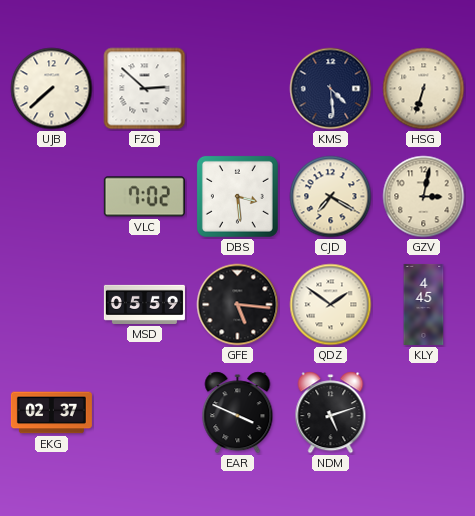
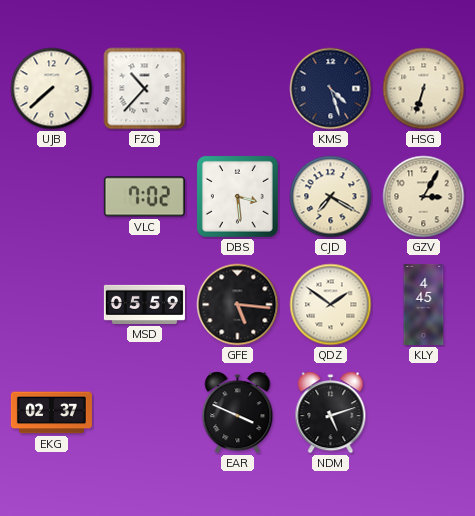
FZG: 2:52 -> 10:37
KMS: 4:29 -> 4:27
GZV: 3:02 -> 3:05
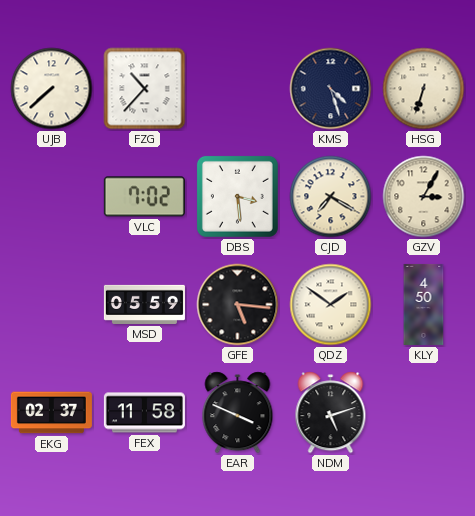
KLY: 4:45 -> 4:50
FEX: none -> 11:58
